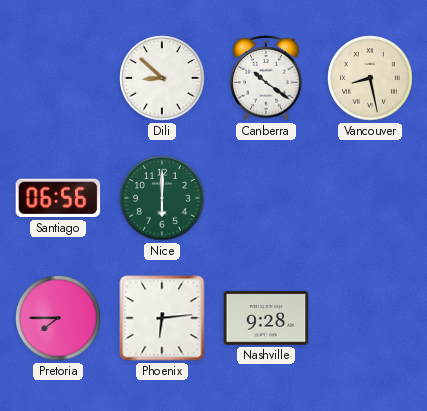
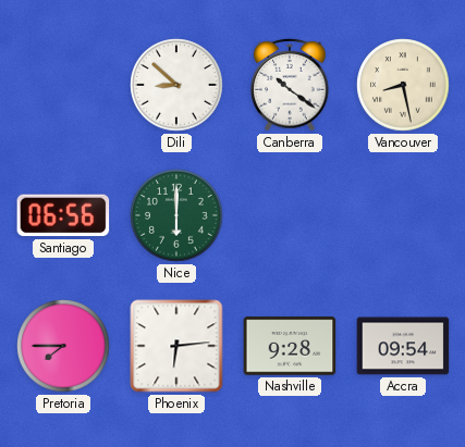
Accra: none -> 09:54
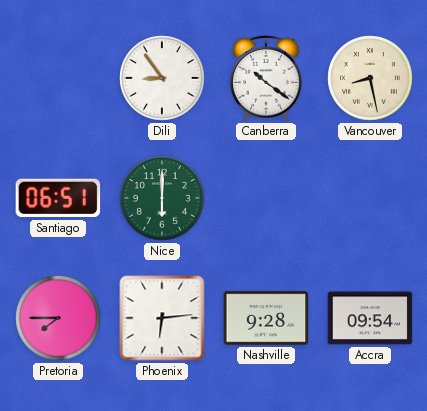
Dili: 8:52 -> 8:54
Santiago: 06:56 -> 06:51
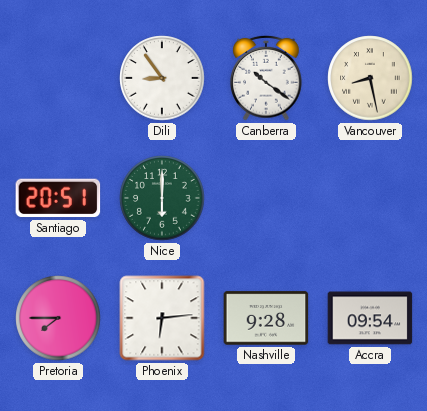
Santiago: 06:51 -> 20:51
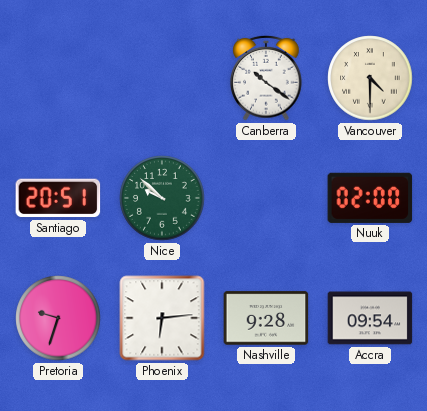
Dili: 8:54 -> none
Vancouver: 8:28 -> 4:30
Nice: 6:00 -> 9:52
Nuuk: none -> 02:00
Pretoria: 7:45 -> 9:33
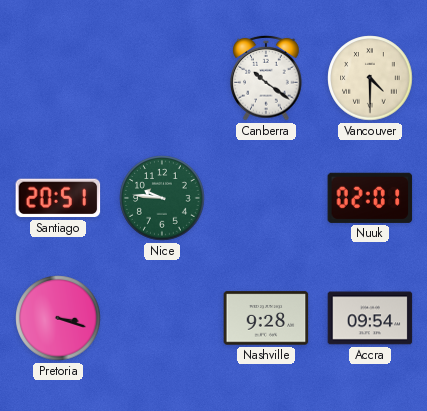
Nice: 9:52 -> 9:46
Nuuk: 02:00 -> 02:01
Pretoria: 9:33 -> 3:18
Phoenix: 6:14 -> none
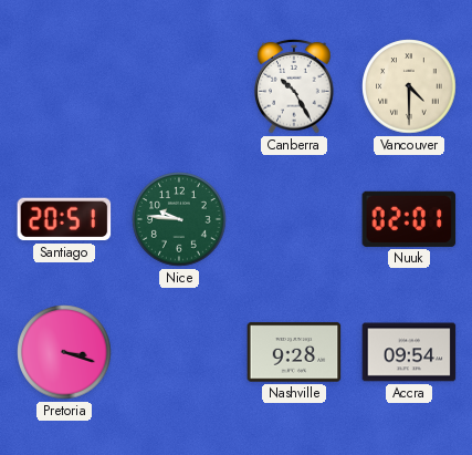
Canberra: 10:21 -> 10:25
